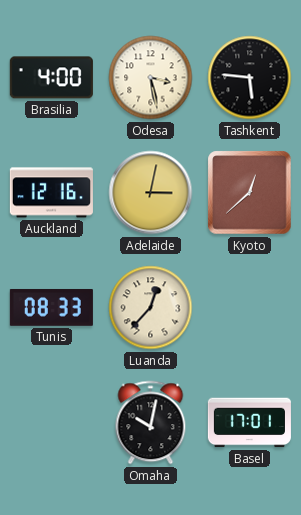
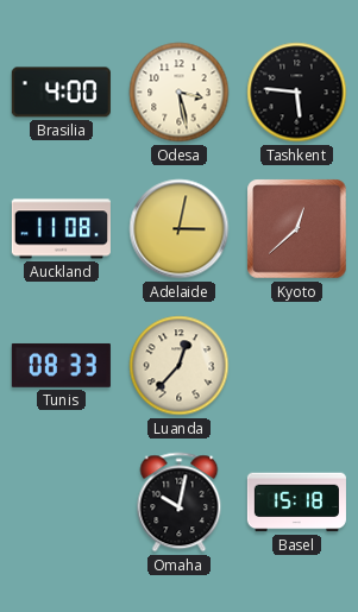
Auckland: 12:16 -> 11:08
Basel: 17:01 -> 15:18
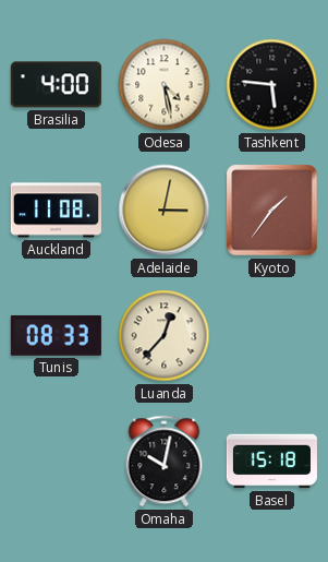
Odesa: 3:28 -> 4:28
Kyoto: 12:38 -> 1:36
